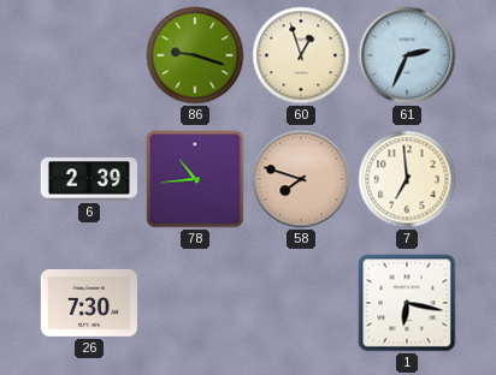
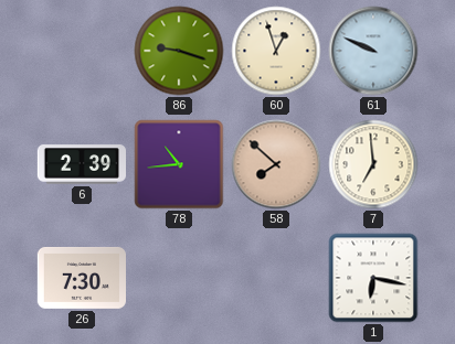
61: 2:34 -> 9:49
58: 7:48 -> 7:52
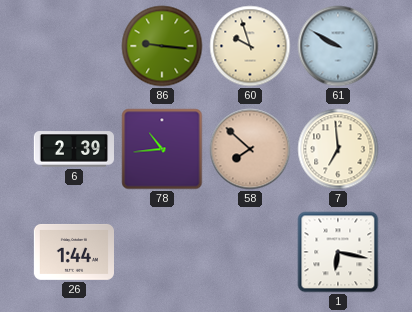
86: 9:18 -> 9:16
60: 12:57 -> 9:57
61: 9:49 -> 9:50
26: 7:30 -> 1:44
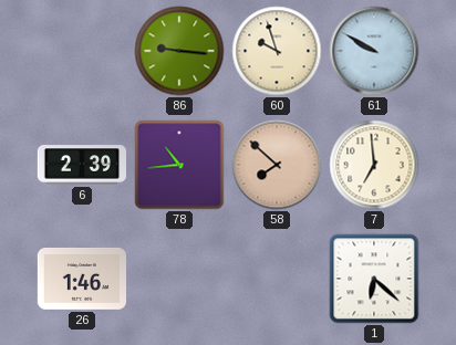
26: 1:44 -> 1:46
1: 6:17 -> 6:22
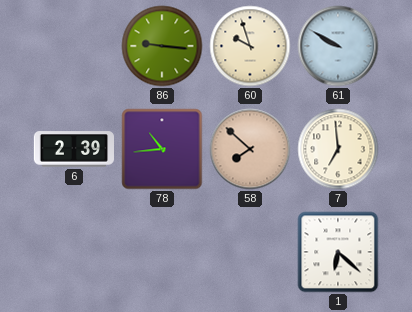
26: 1:46 -> none
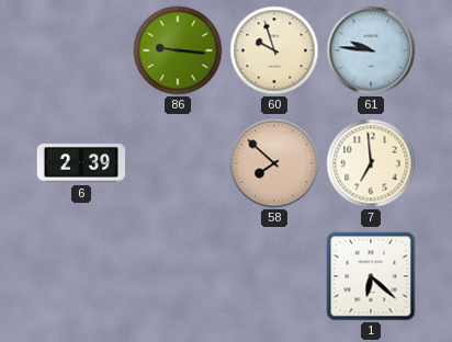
61: 9:50 -> 9:46
78: 10:44 -> none
